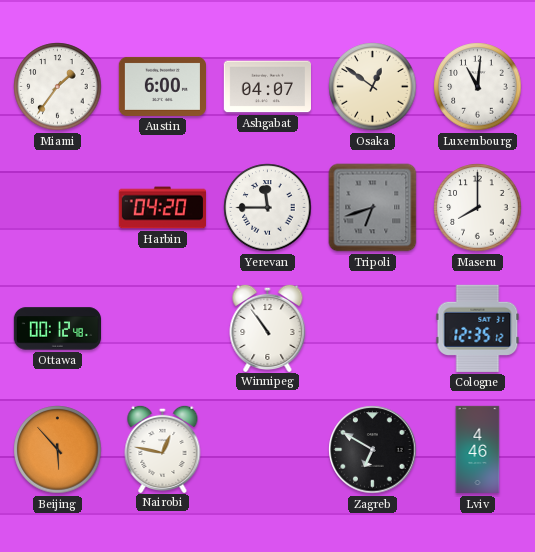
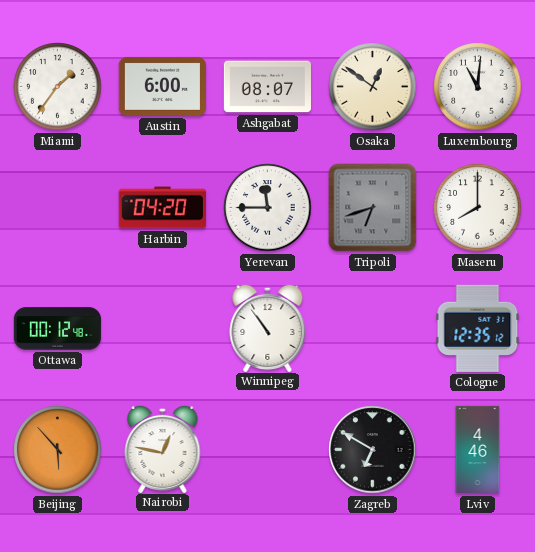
Ashgabat: 04:07 -> 08:07
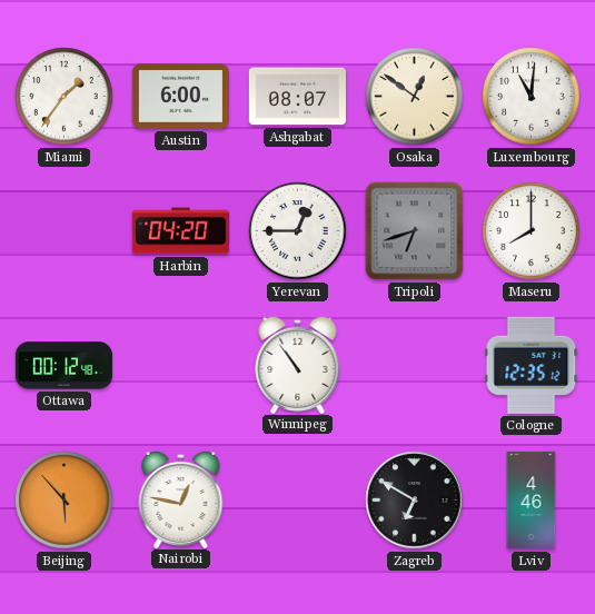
Yerevan: 11:45 -> 12:45
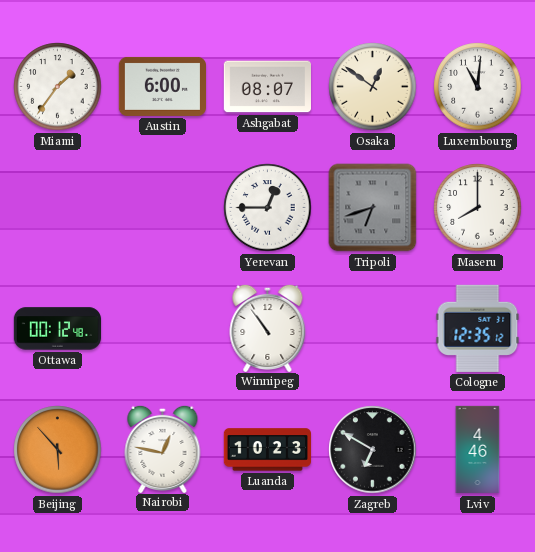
Harbin: 04:20 -> none
Luanda: none -> 10:23
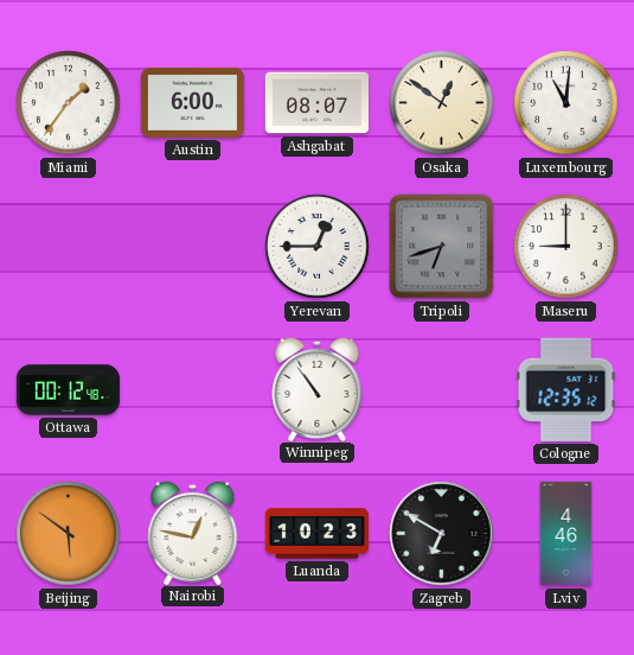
Maseru: 8:00 -> 9:00
Beijing: 5:53 -> 5:51
